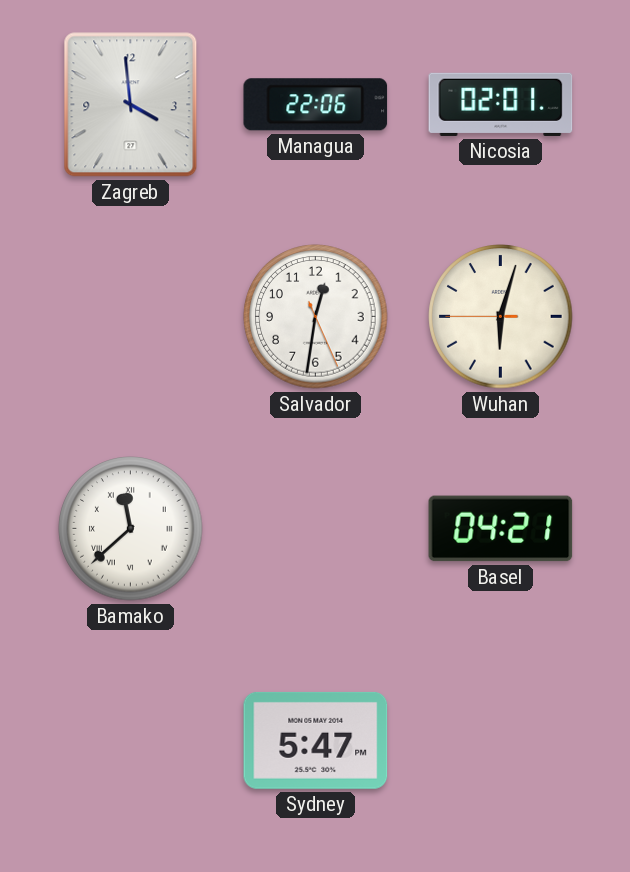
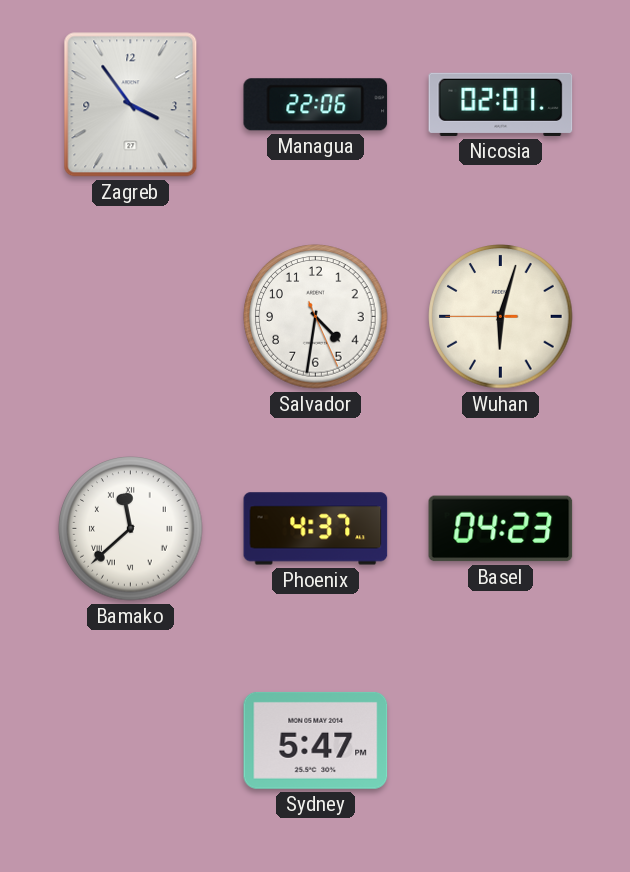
Zagreb: 3:59 -> 3:54
Salvador: 12:31 -> 4:31
Phoenix: none -> 4:37
Basel: 04:21 -> 04:23
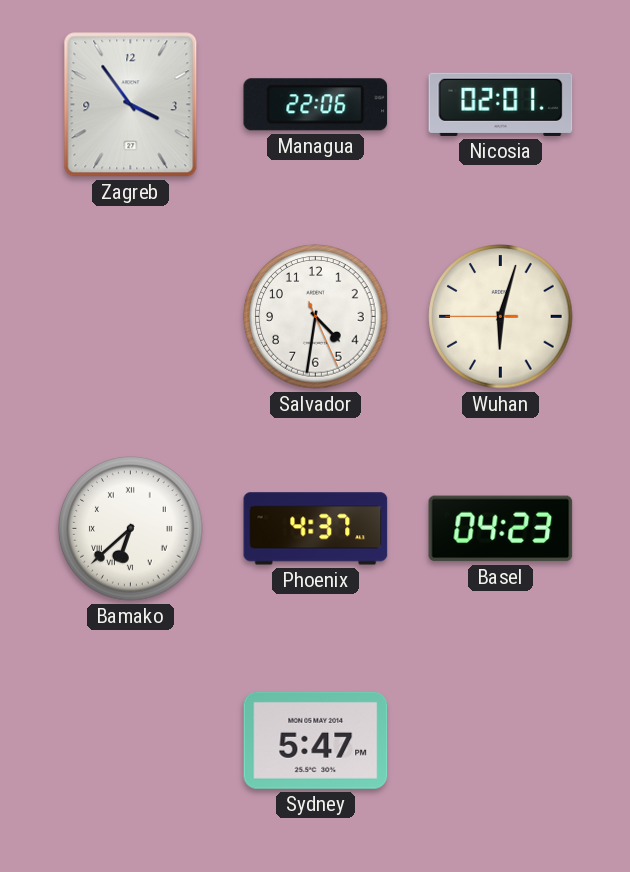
Bamako: 11:38 -> 6:38
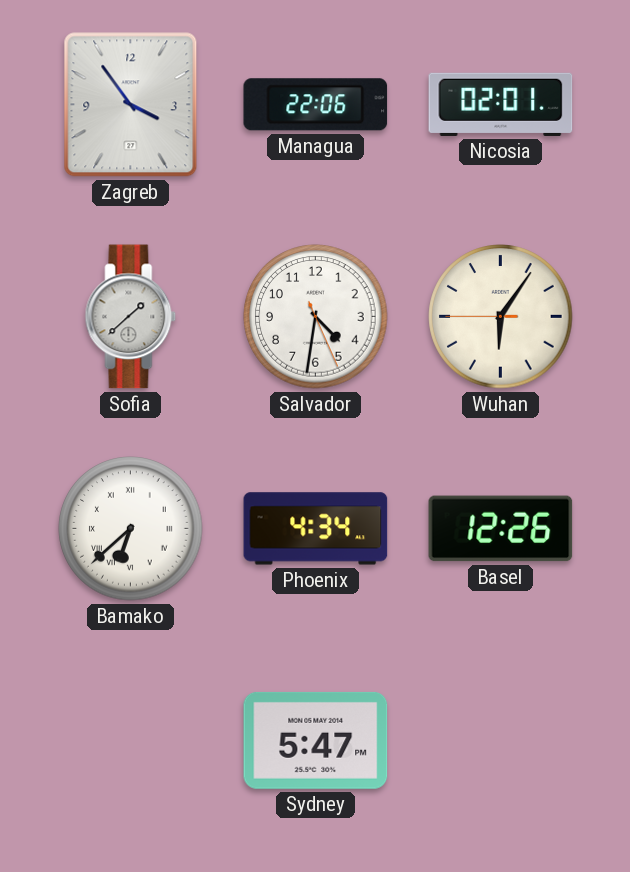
Sofia: none -> 1:38
Wuhan: 6:02 -> 6:05
Phoenix: 4:37 -> 4:34
Basel: 04:23 -> 12:26
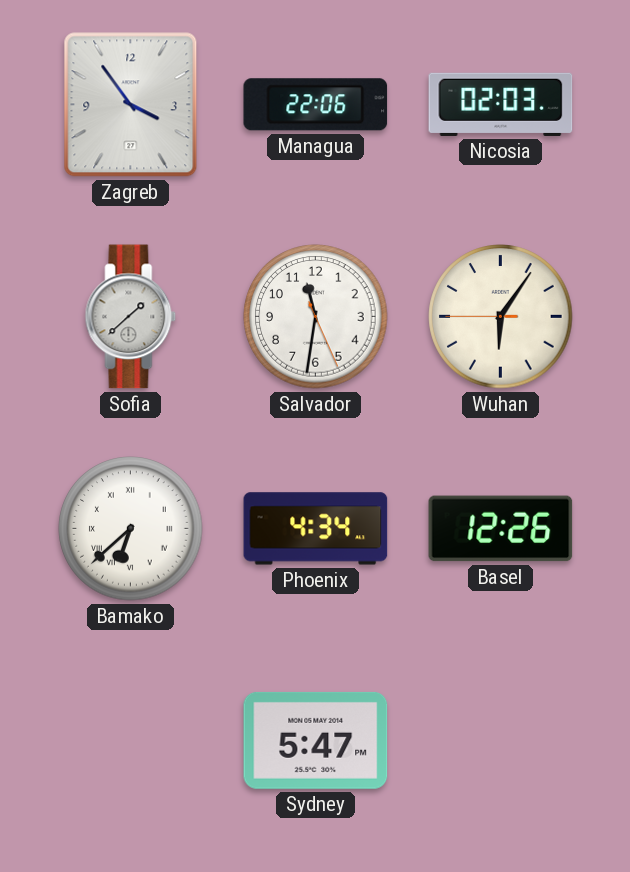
Nicosia: 02:01 -> 02:03
Salvador: 4:31 -> 11:31
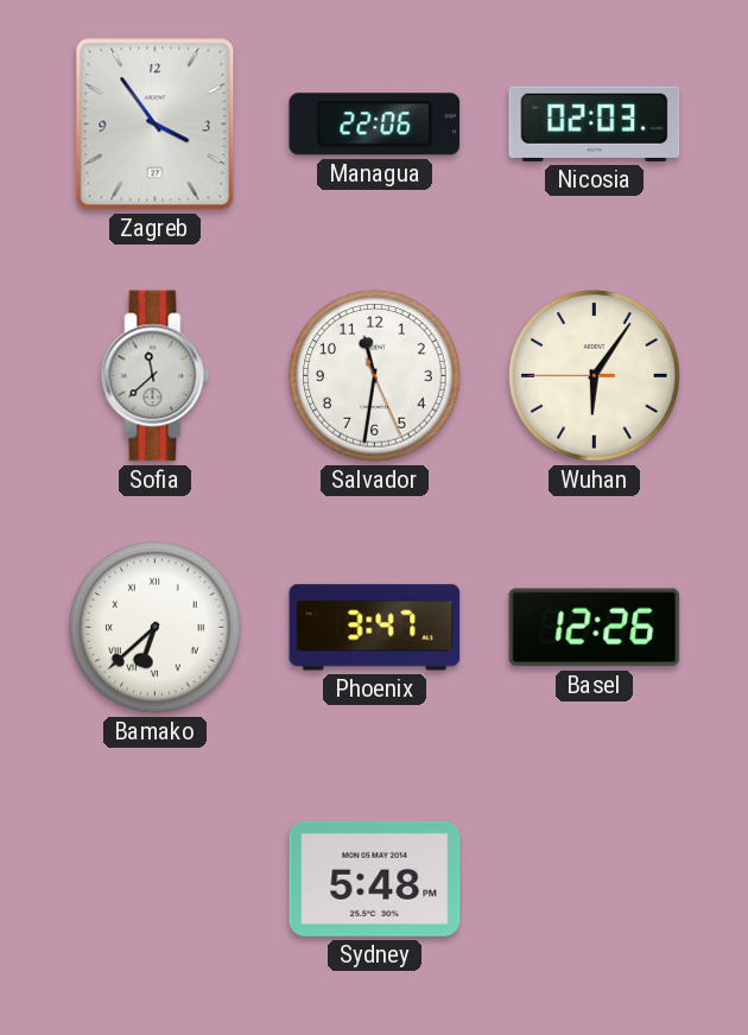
Sofia: 1:38 -> 11:38
Phoenix: 4:34 -> 3:47
Sydney: 5:47 -> 5:48
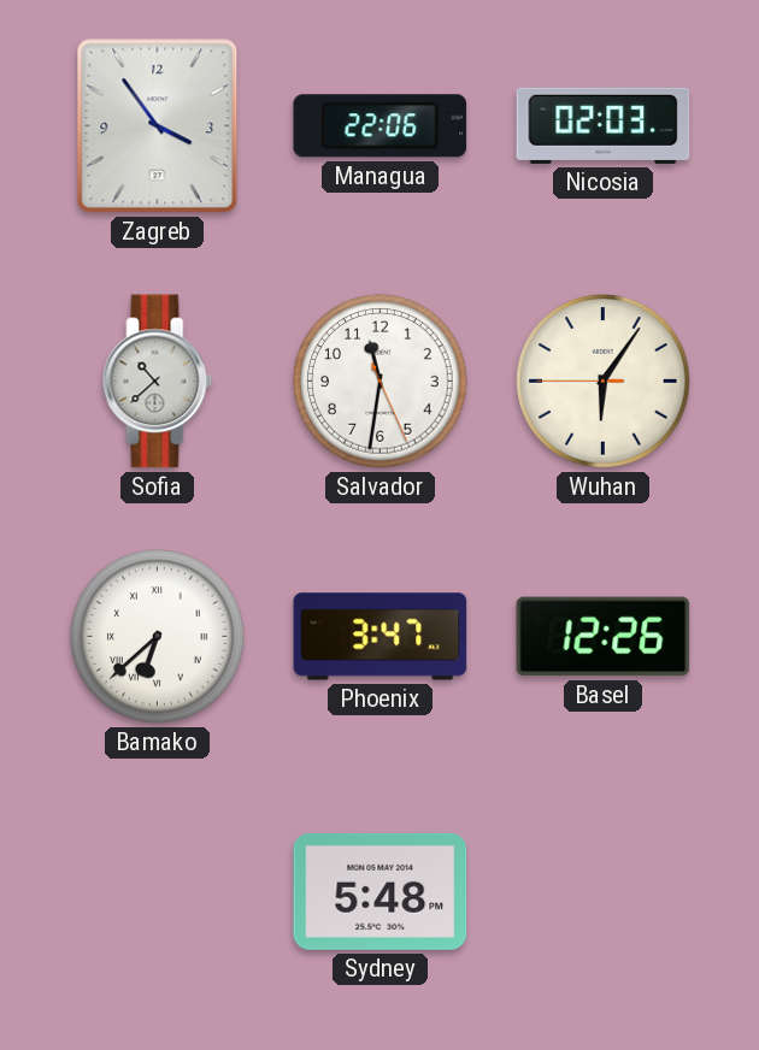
Sofia: 11:38 -> 10:38
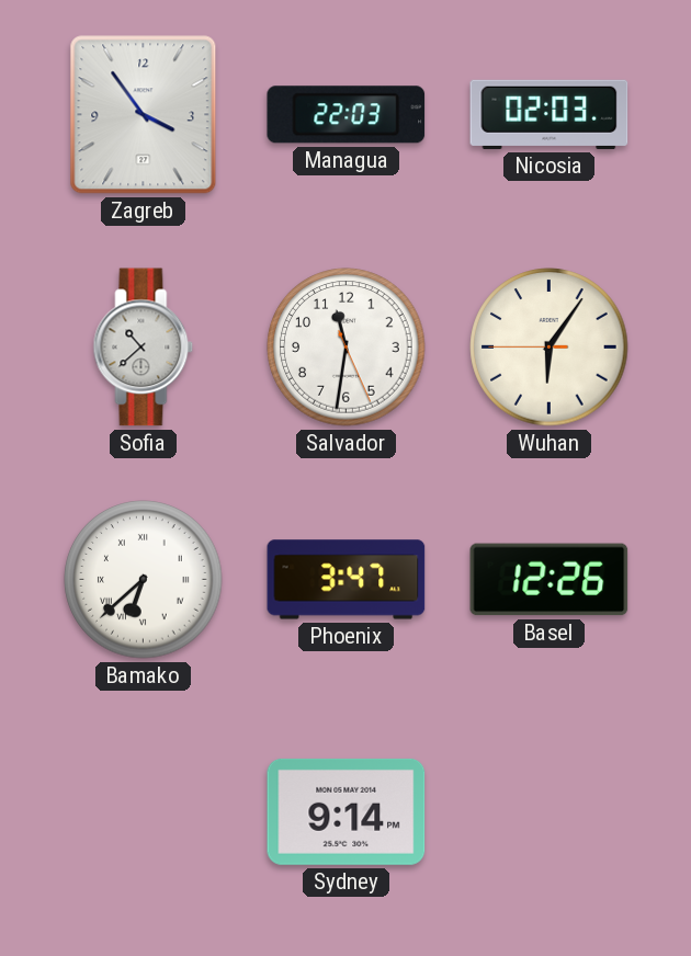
Managua: 22:06 -> 22:03
Sydney: 5:48 -> 9:14
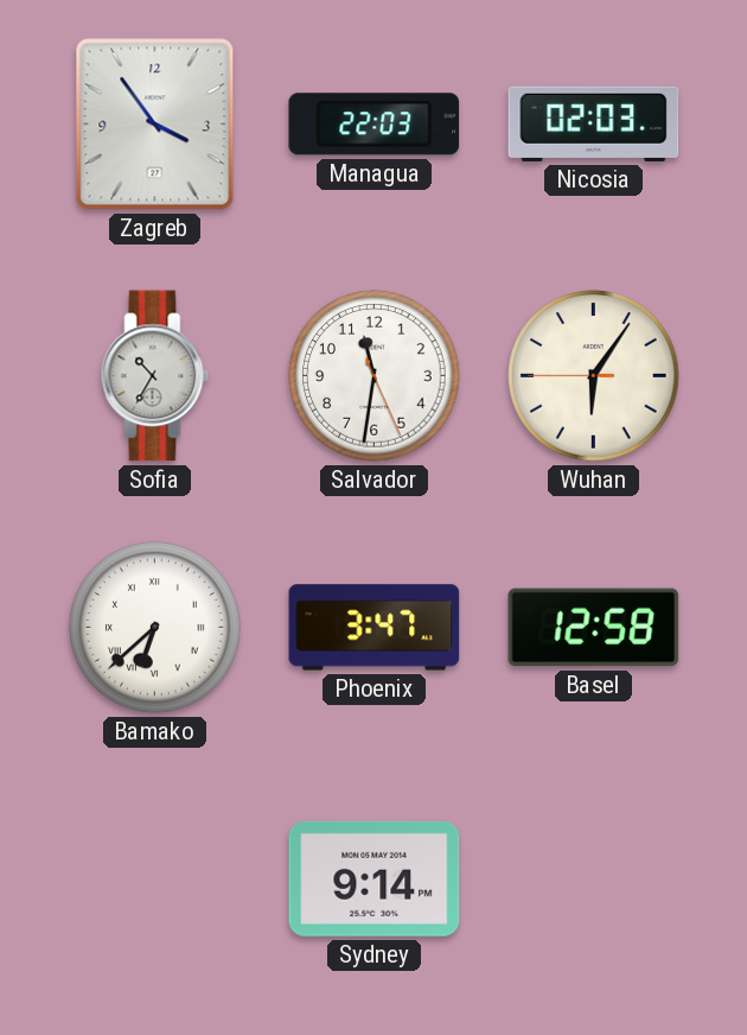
Sofia: 10:38 -> 10:35
Basel: 12:26 -> 12:58
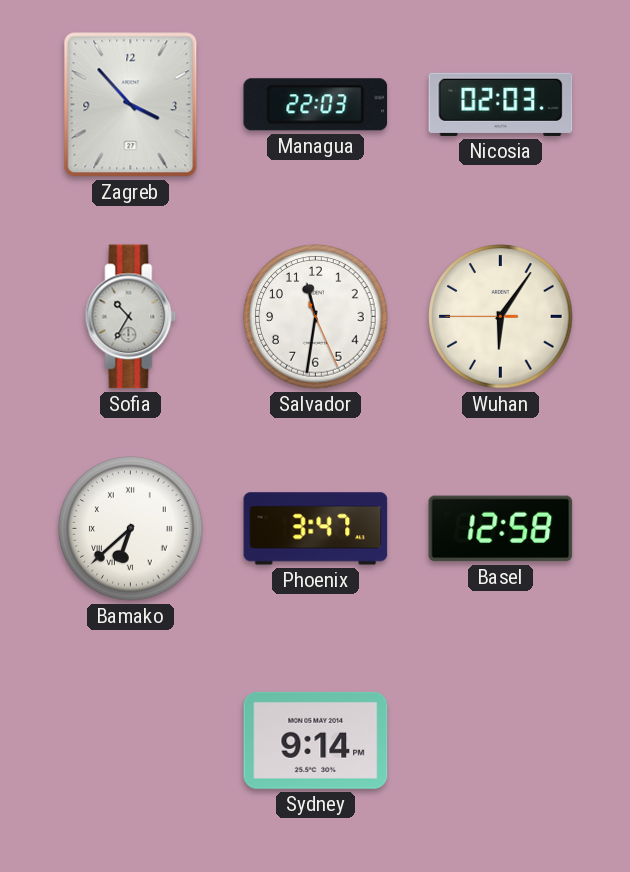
Zagreb: 3:54 -> 3:53
